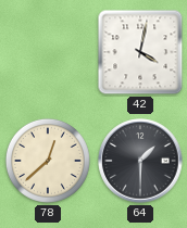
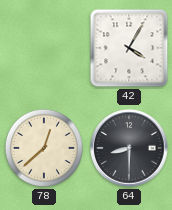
42: 4:02 -> 4:05
64: 1:30 -> 8:30
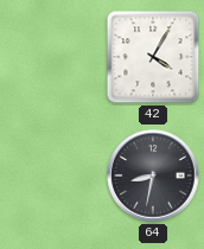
78: 12:38 -> none
64: 8:30 -> 8:32
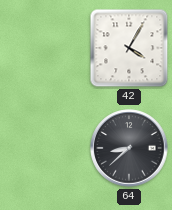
64: 8:32 -> 8:38
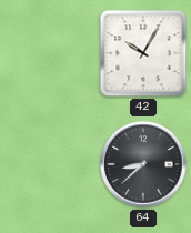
42: 4:05 -> 10:05
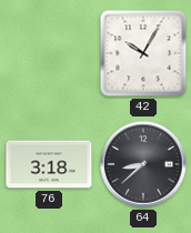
76: none -> 3:18
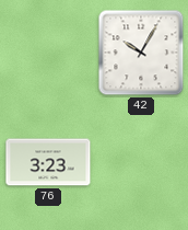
76: 3:18 -> 3:23
64: 8:38 -> none
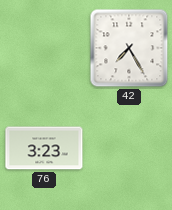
42: 10:05 -> 7:25
